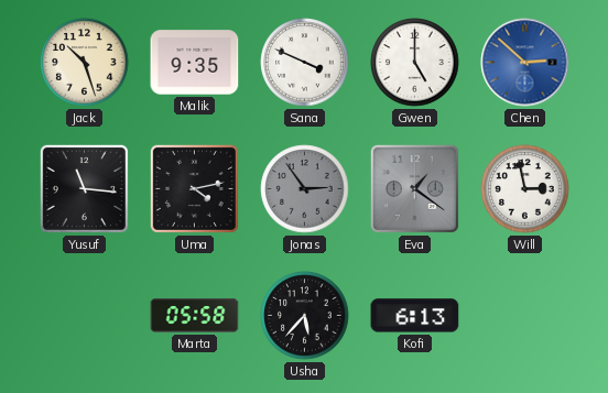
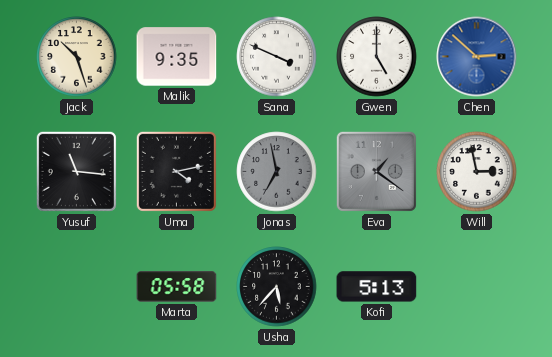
Jonas: 2:54 -> 6:58
Kofi: 6:13 -> 5:13
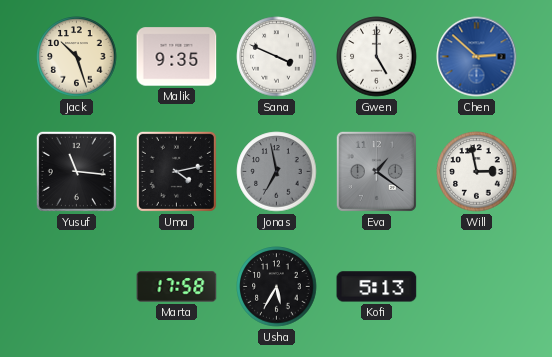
Marta: 05:58 -> 17:58
Usha: 5:37 -> 5:35
